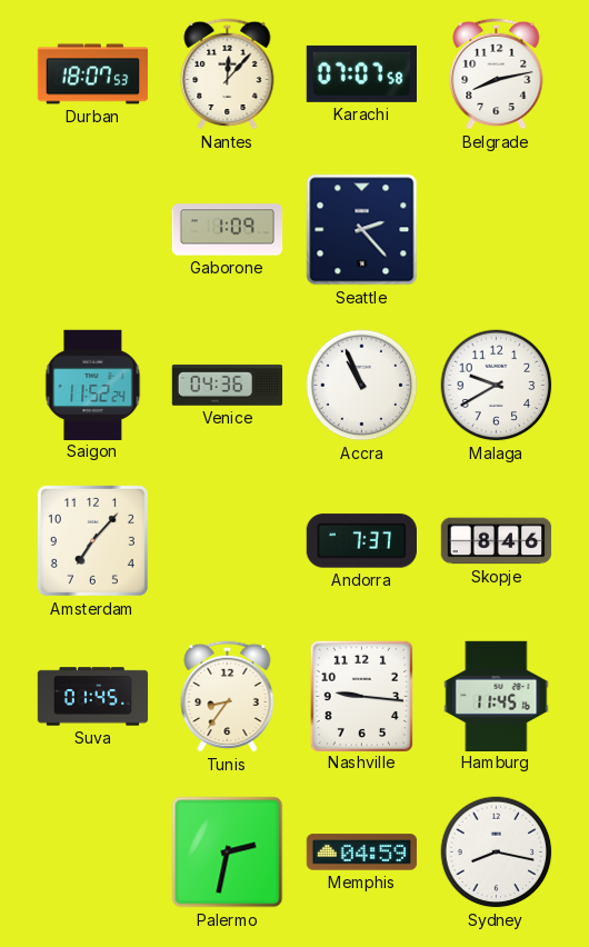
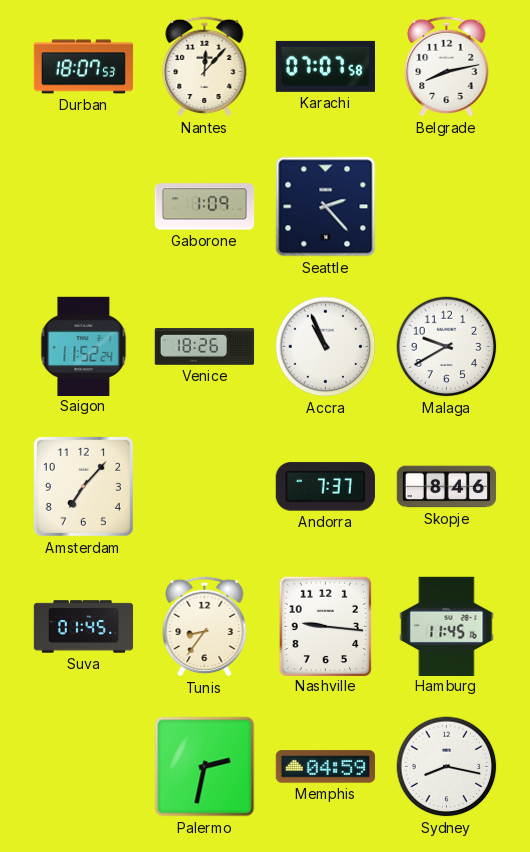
Venice: 04:36 -> 18:26
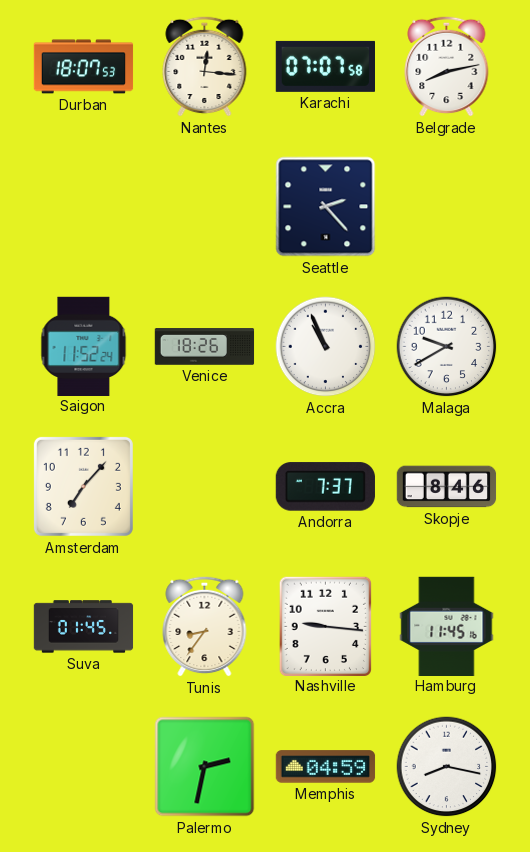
Nantes: 12:07 -> 12:16
Gaborone: 1:09 -> none
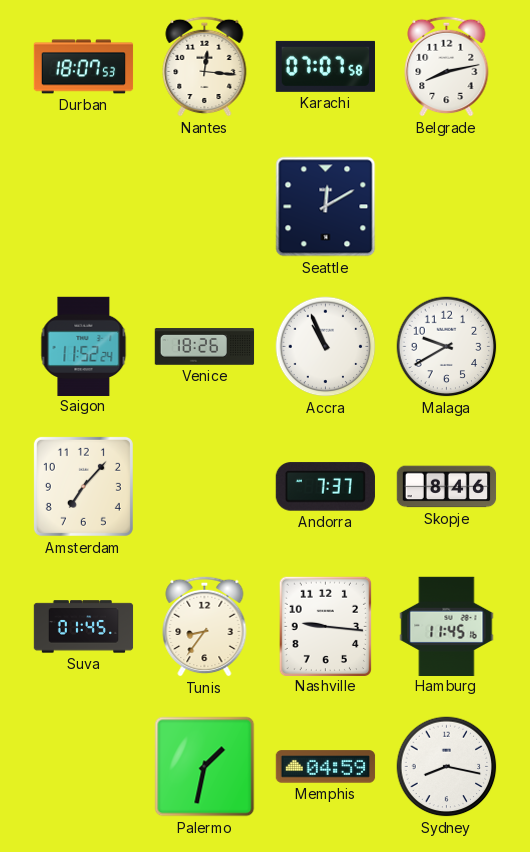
Seattle: 2:23 -> 12:10
Palermo: 2:32 -> 1:32
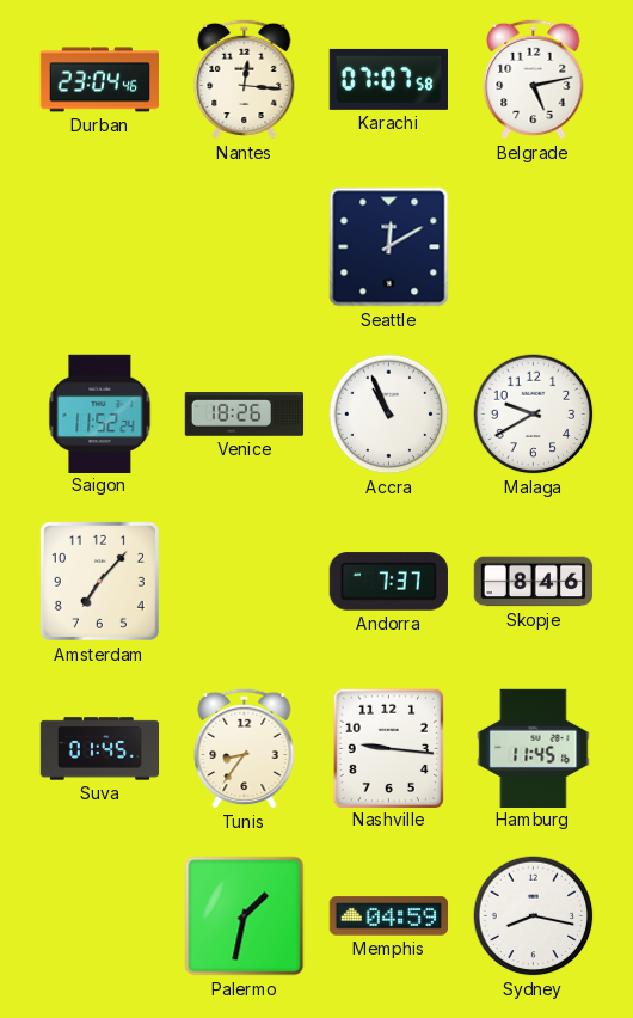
Durban: 18:07 -> 23:04
Belgrade: 8:13 -> 5:13
